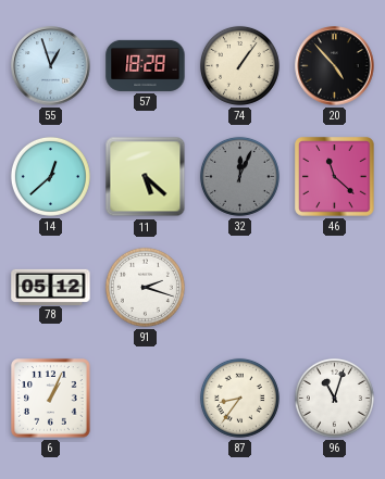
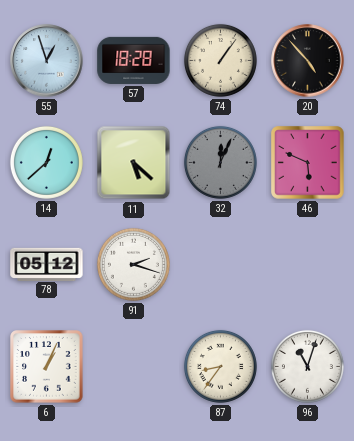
46: 11:22 -> 5:49
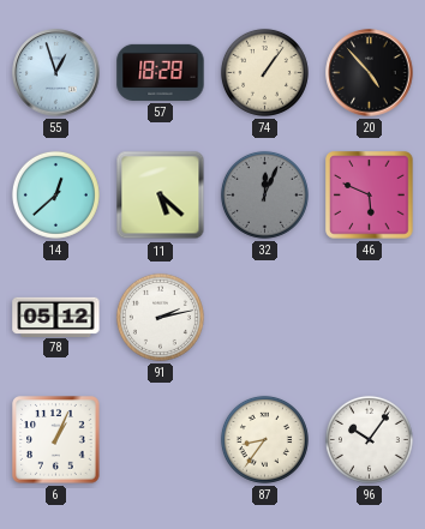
91: 2:18 -> 2:13
96: 11:03 -> 10:06
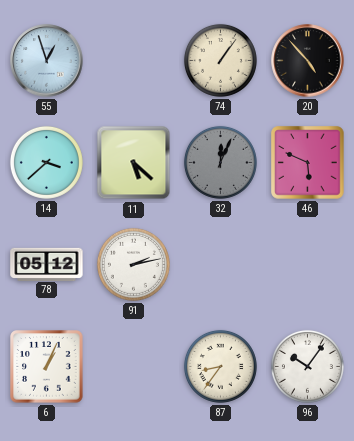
57: 18:28 -> none
14: 12:38 -> 3:38
